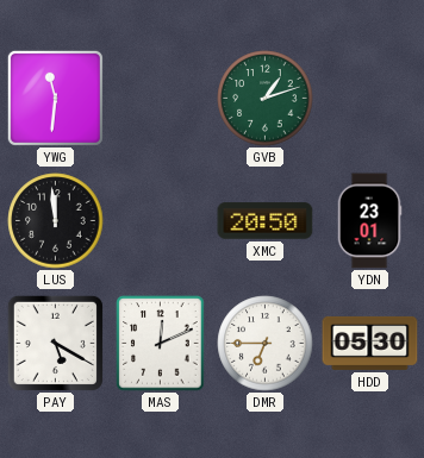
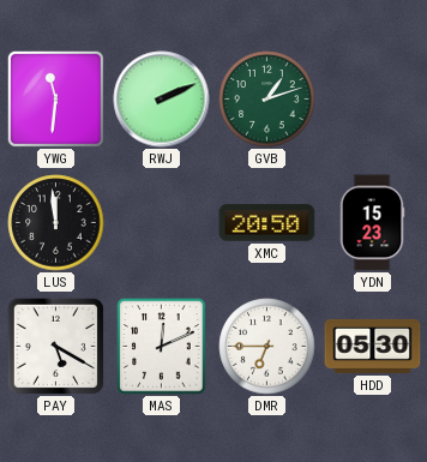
RWJ: none -> 2:11
YDN: 23:01 -> 15:23
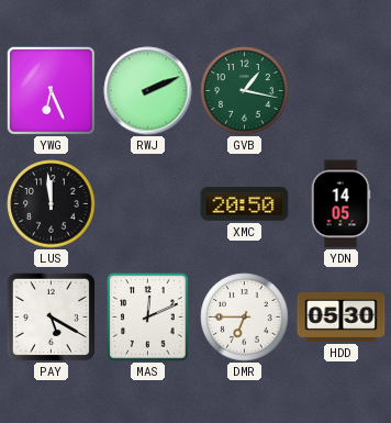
YWG: 11:31 -> 6:26
GVB: 1:12 -> 1:17
YDN: 15:23 -> 14:05
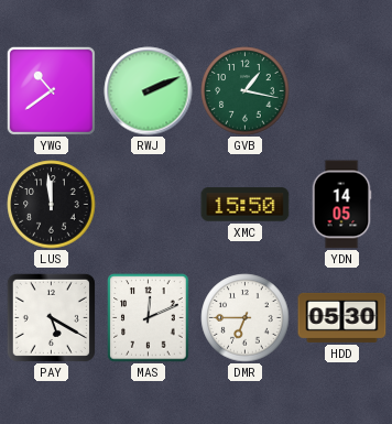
YWG: 6:26 -> 10:39
XMC: 20:50 -> 15:50
